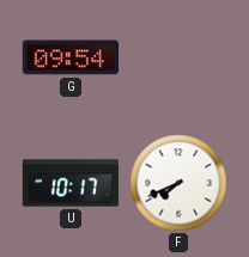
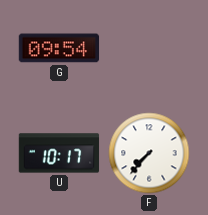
F: 7:41 -> 7:37
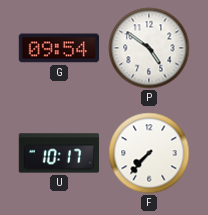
P: none -> 4:51
